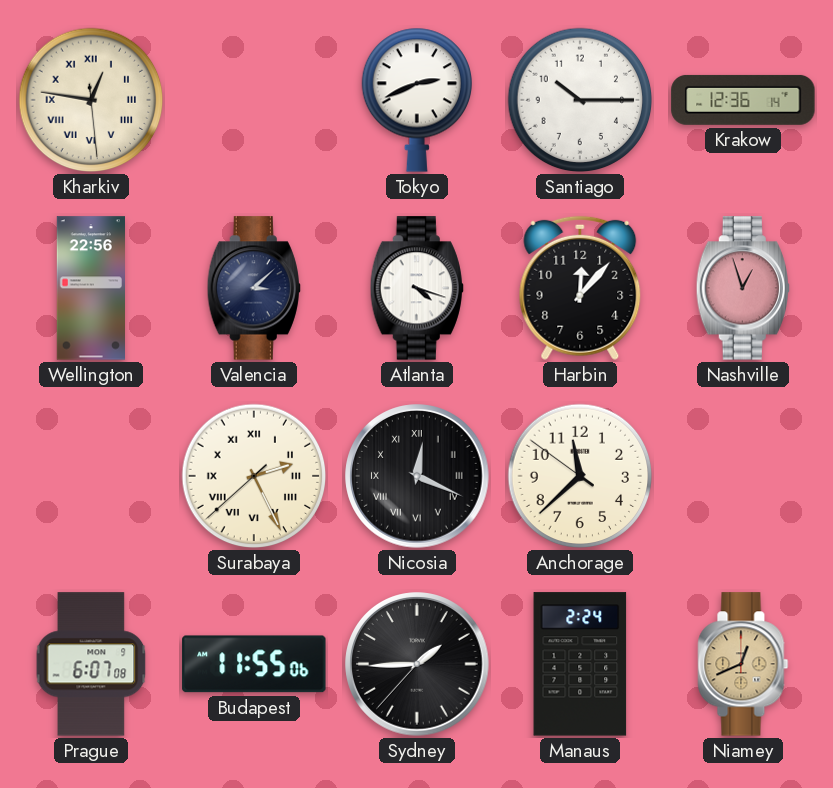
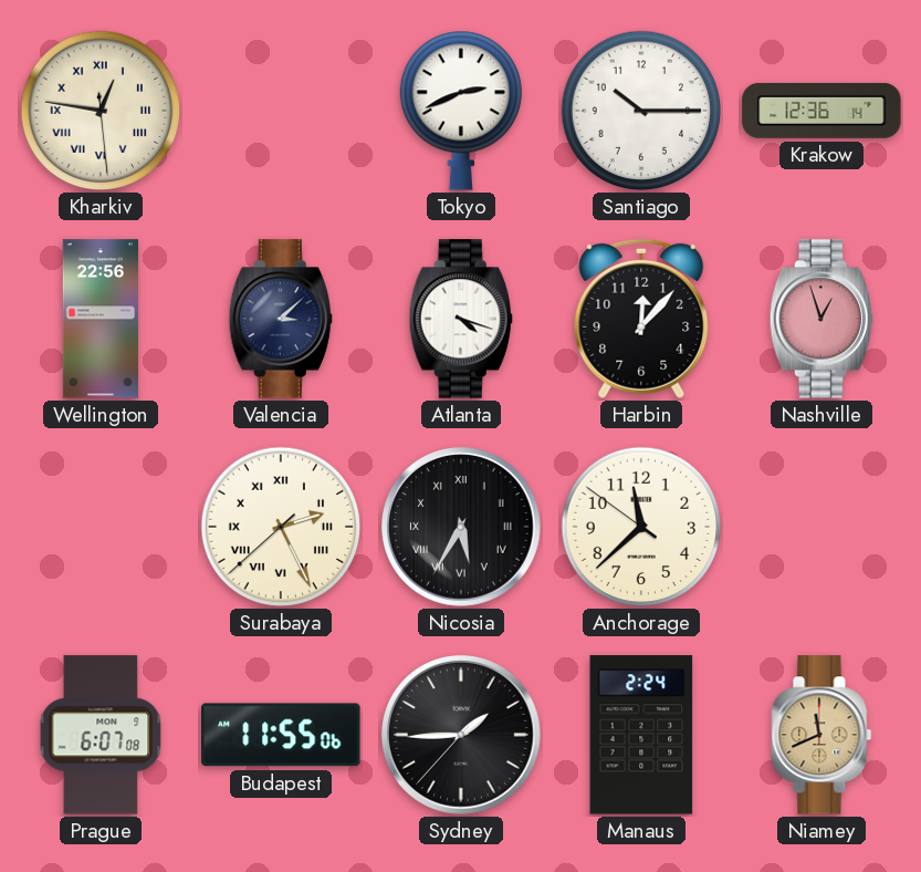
Nicosia: 12:19 -> 5:35
Niamey: 12:41 -> 11:41
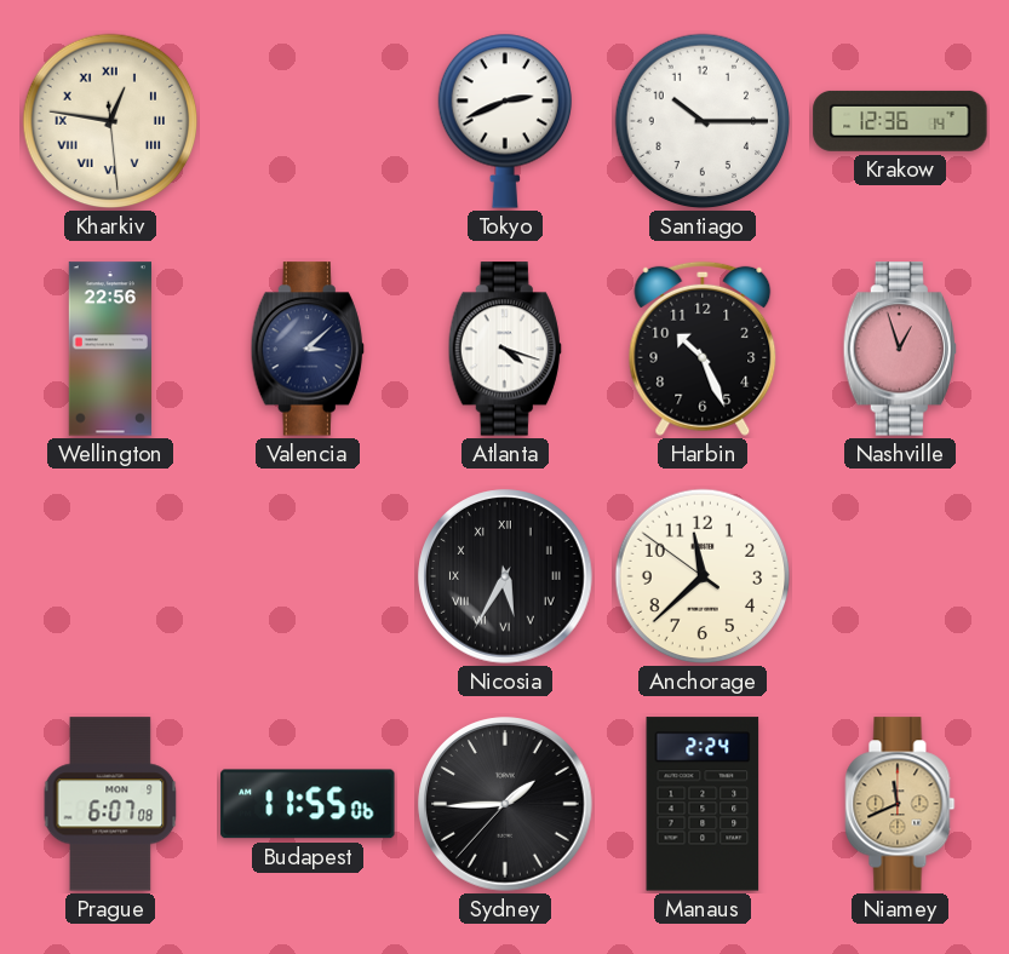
Harbin: 12:07 -> 10:26
Surabaya: 2:25 -> none
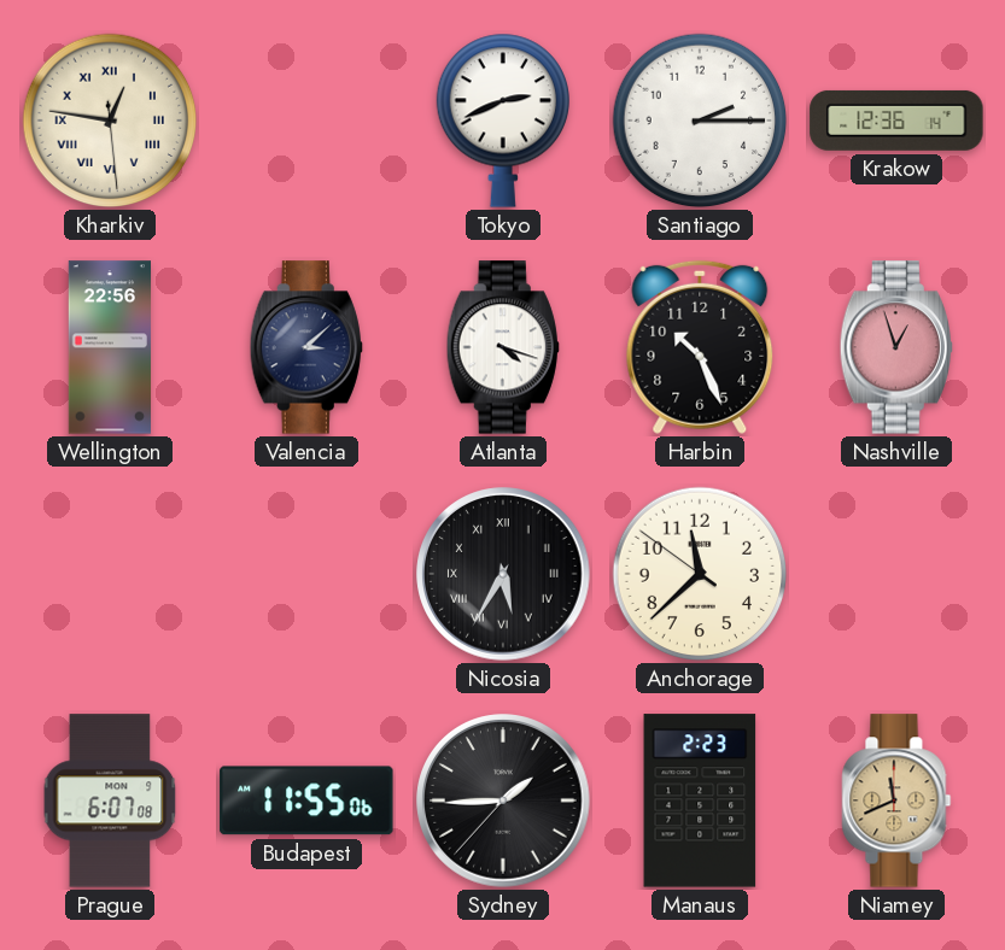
Santiago: 10:15 -> 2:15
Manaus: 2:24 -> 2:23
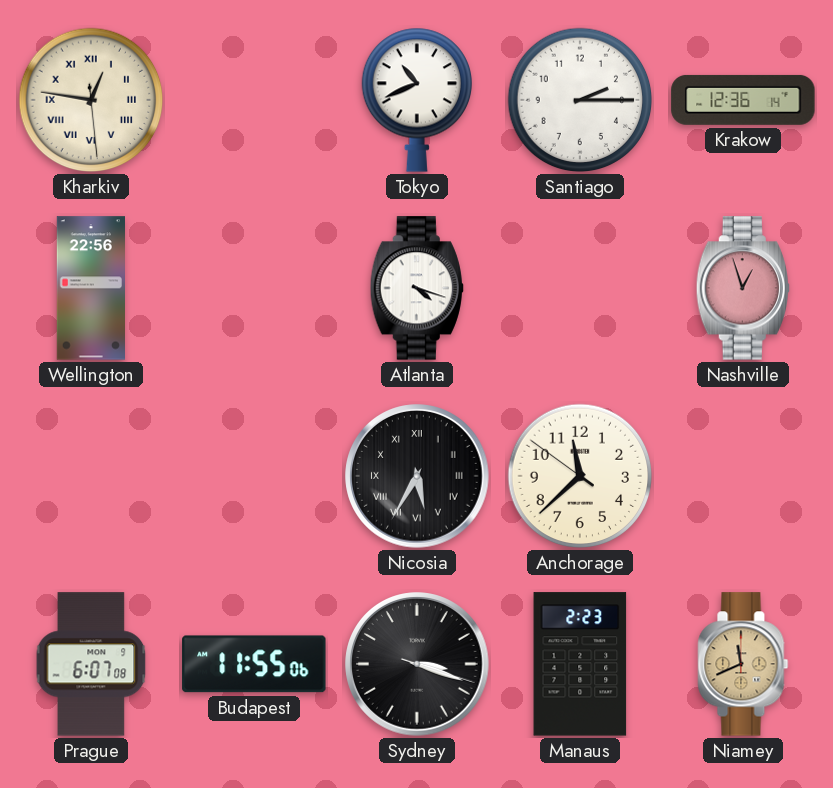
Tokyo: 2:41 -> 10:41
Valencia: 3:08 -> none
Harbin: 10:26 -> none
Sydney: 1:44 -> 3:18
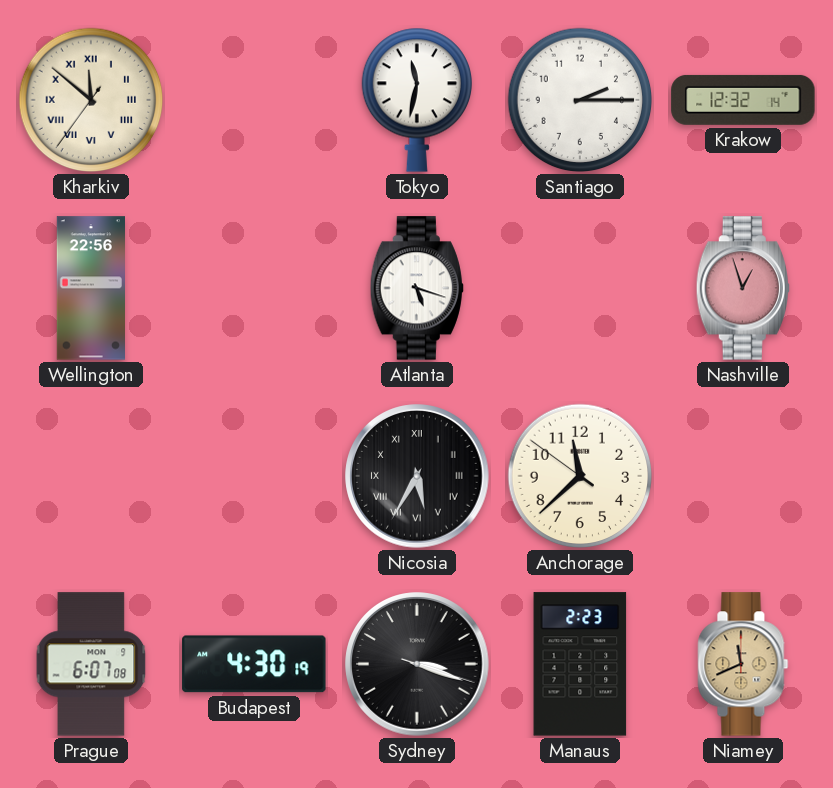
Kharkiv: 12:46 -> 11:51
Tokyo: 10:41 -> 11:32
Krakow: 12:36 -> 12:32
Atlanta: 4:18 -> 5:18
Budapest: 11:55 -> 4:30
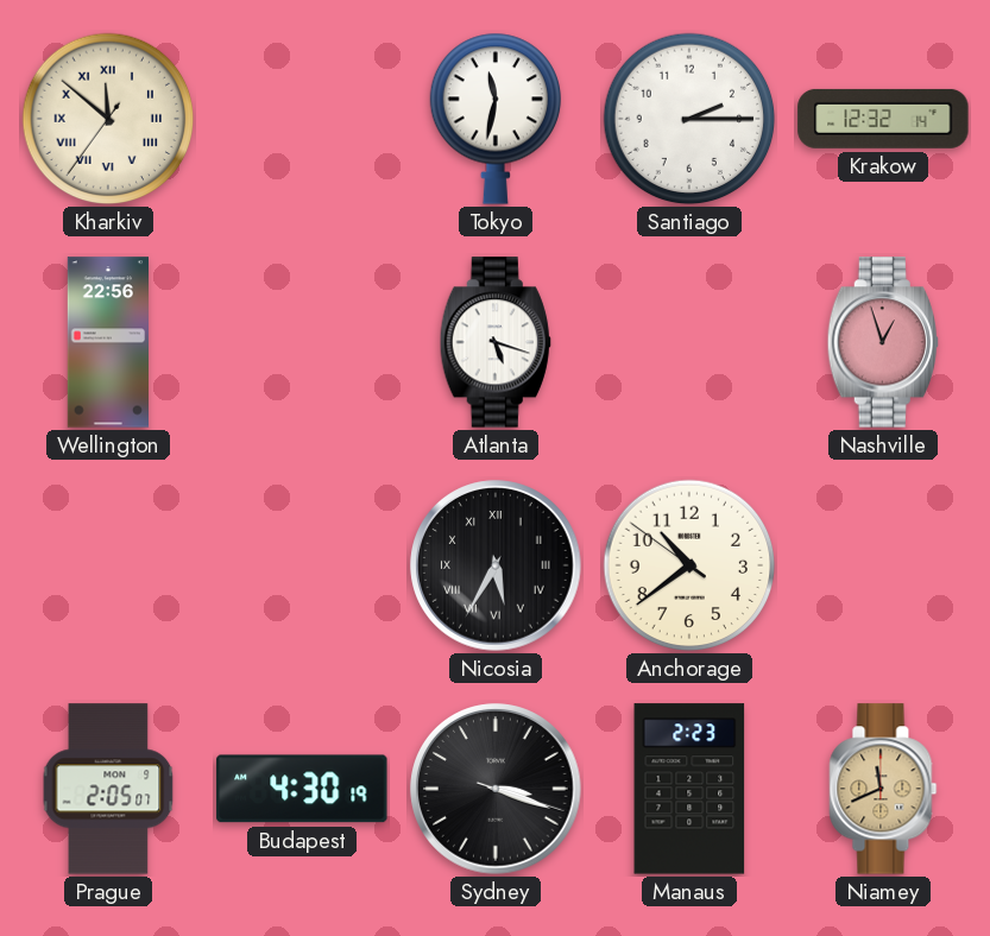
Anchorage: 11:37 -> 10:38
Prague: 6:07 -> 2:05
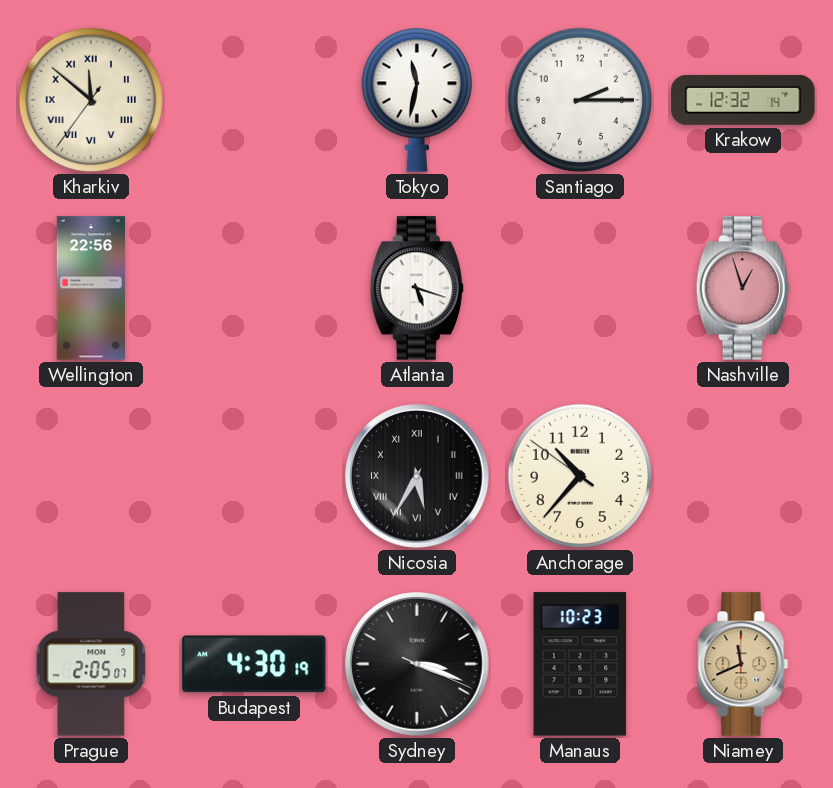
Anchorage: 10:38 -> 10:36
Sydney: 3:18:18 -> 3:18:19
Manaus: 2:23 -> 10:23
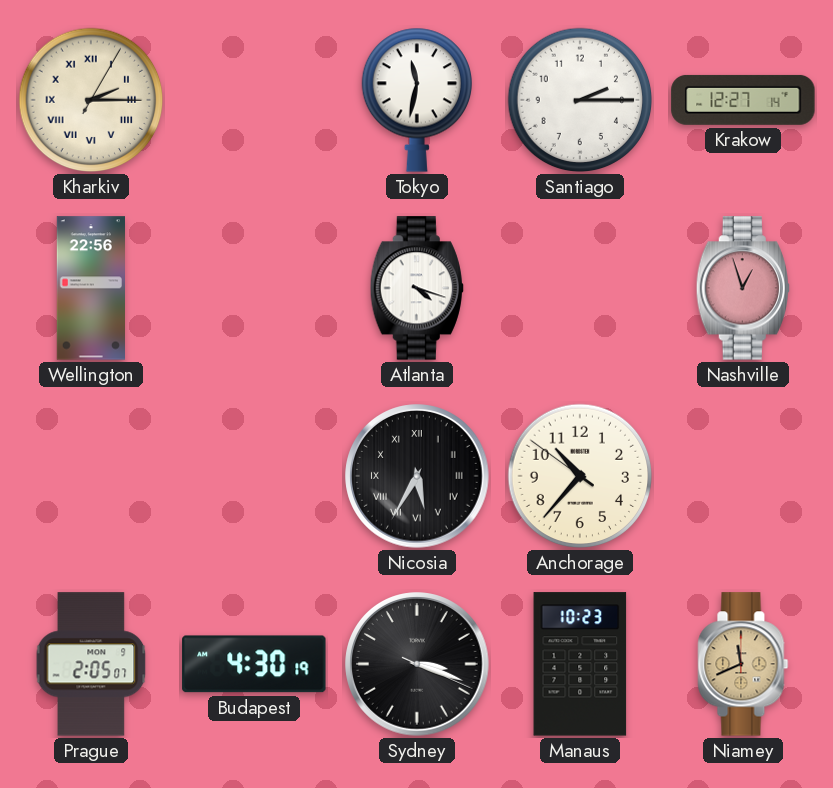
Kharkiv: 11:51 -> 2:15
Krakow: 12:32 -> 12:27
Atlanta: 5:18 -> 4:18
